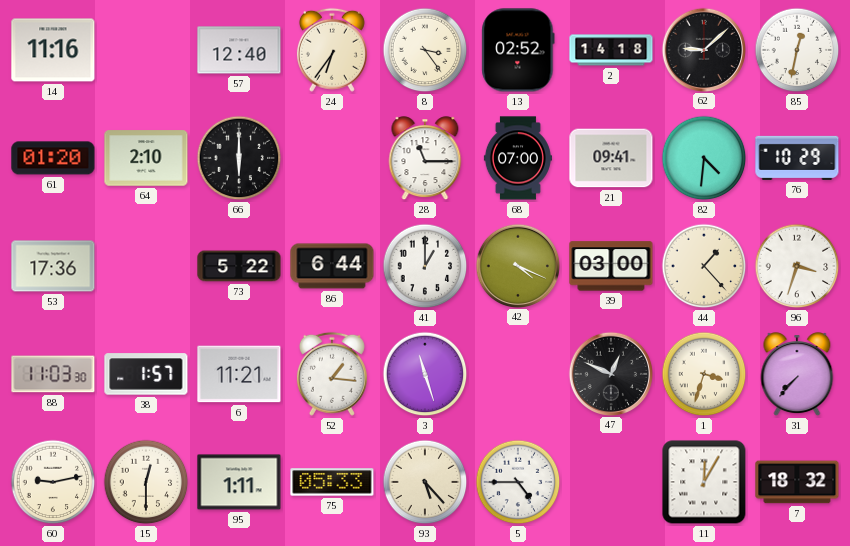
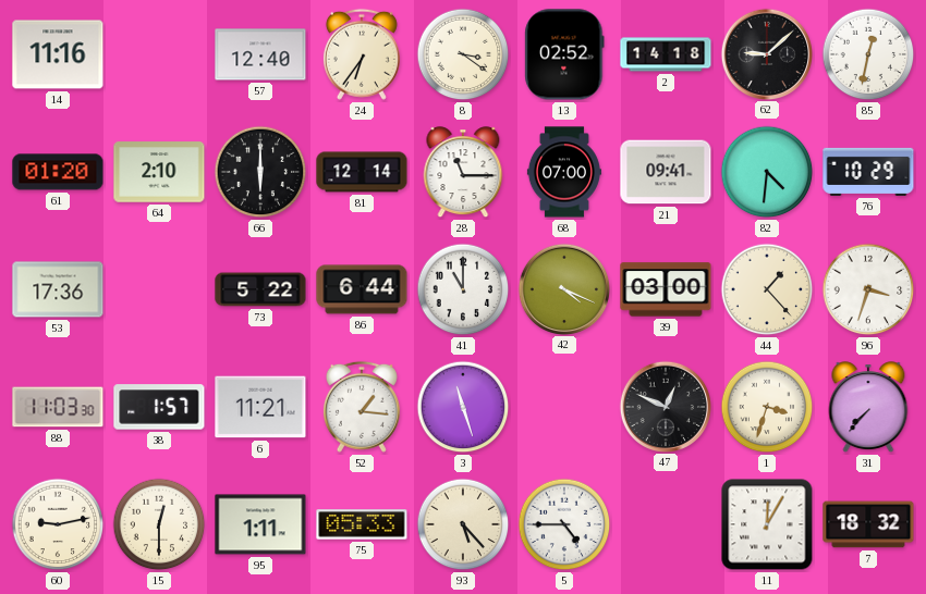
8: 3:24 -> 3:21
81: none -> 12:14
41: 1:00 -> 11:00
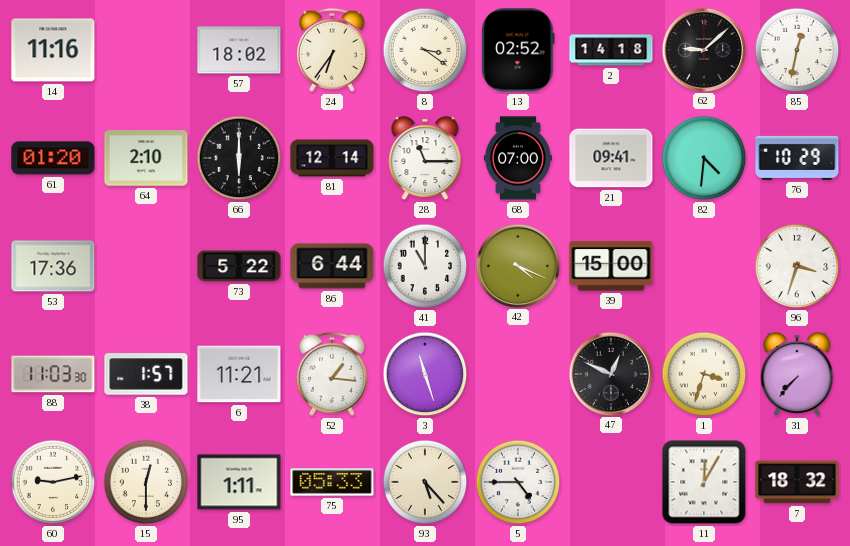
57: 12:40 -> 18:02
39: 03:00 -> 15:00
44: 1:23 -> none
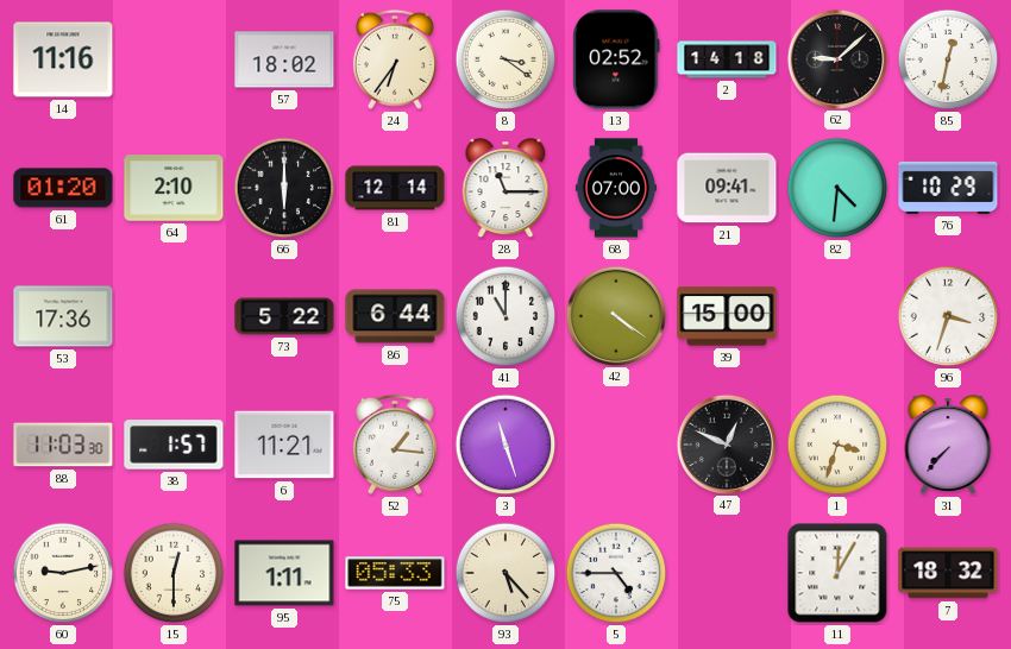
42: 4:19 -> 4:21
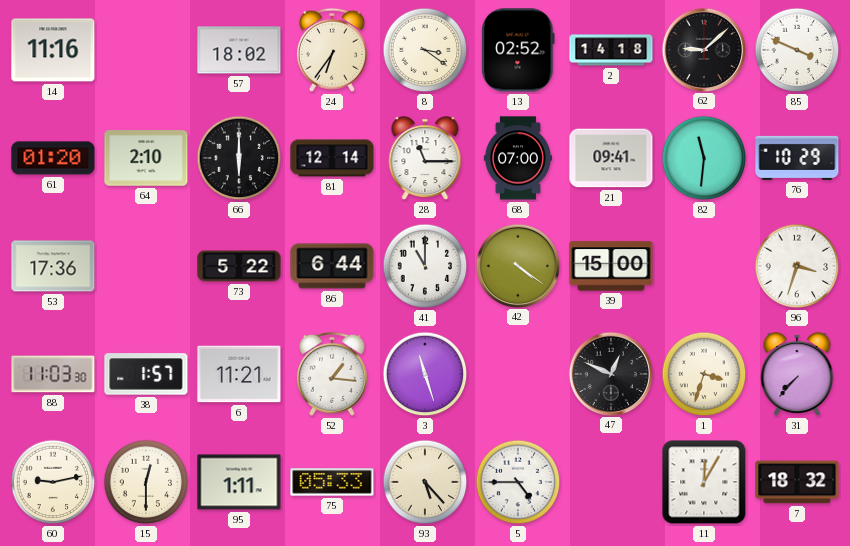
85: 12:32 -> 3:49
82: 4:31 -> 11:31
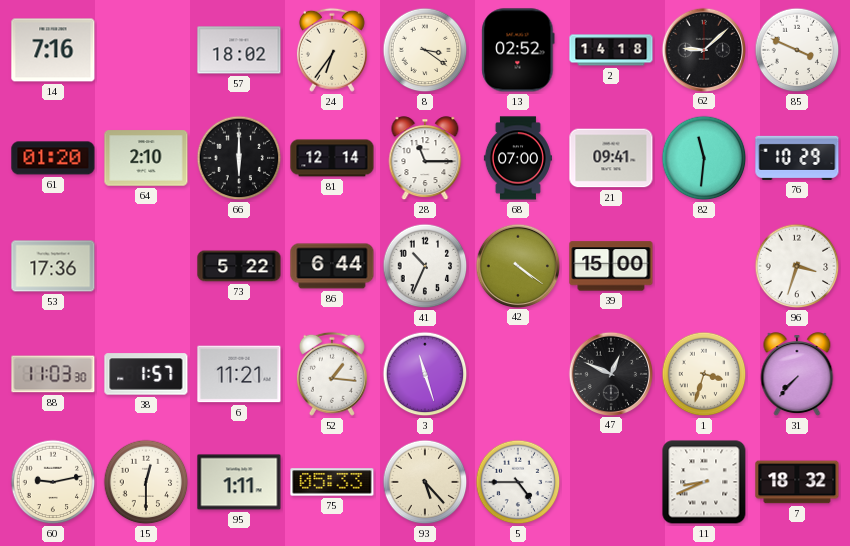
14: 11:16 -> 7:16
41: 11:00 -> 10:34
11: 12:05 -> 8:41
